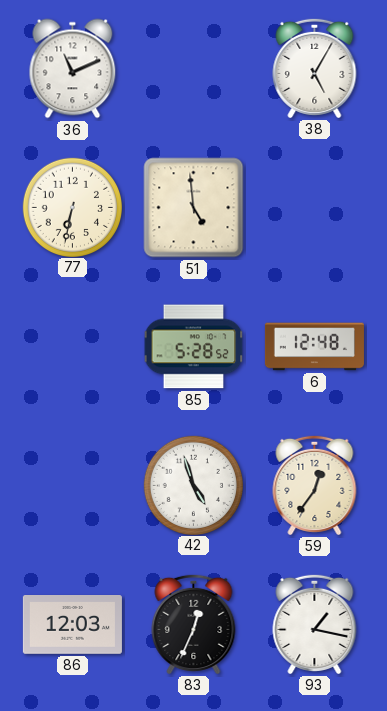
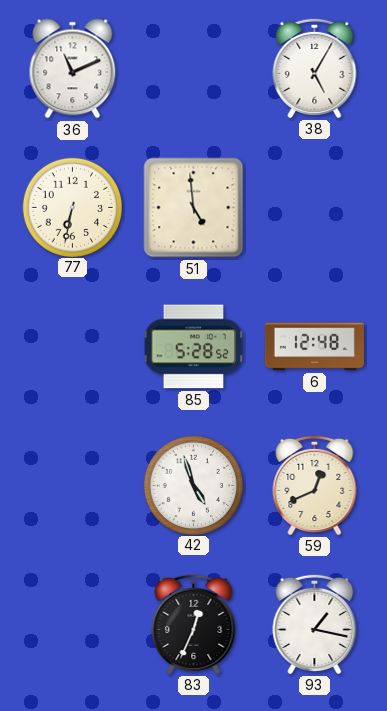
59: 12:36 -> 12:41
86: 12:03 -> none
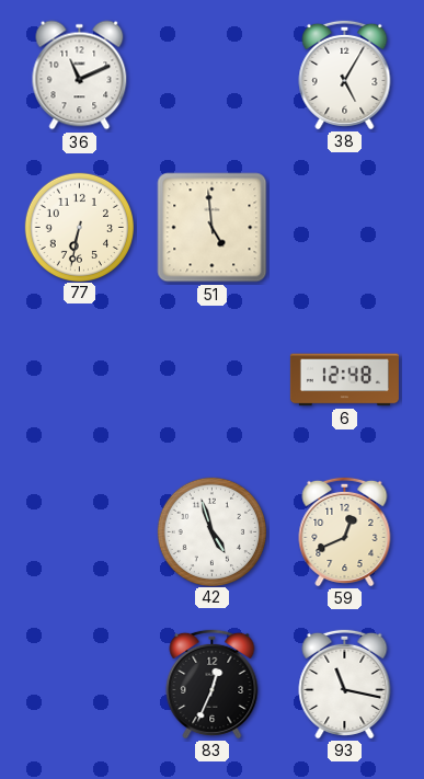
85: 5:28 -> none
93: 1:17 -> 11:17
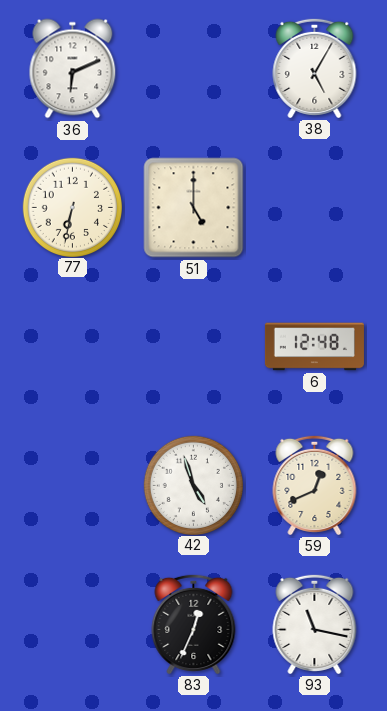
36: 11:11 -> 6:11
51: 4:59 -> 5:00
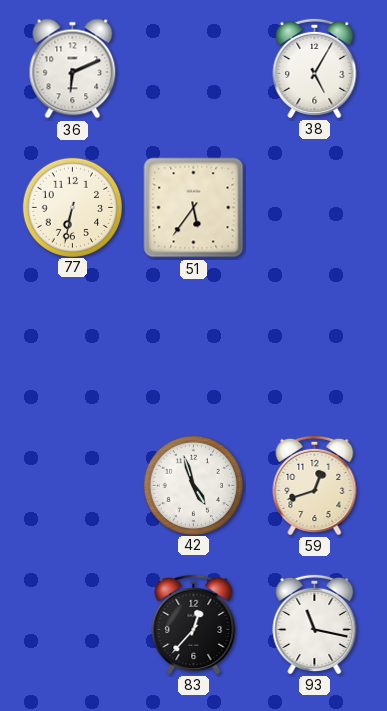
51: 5:00 -> 5:36
6: 12:48 -> none
59: 12:41 -> 12:42
83: 12:34 -> 12:37
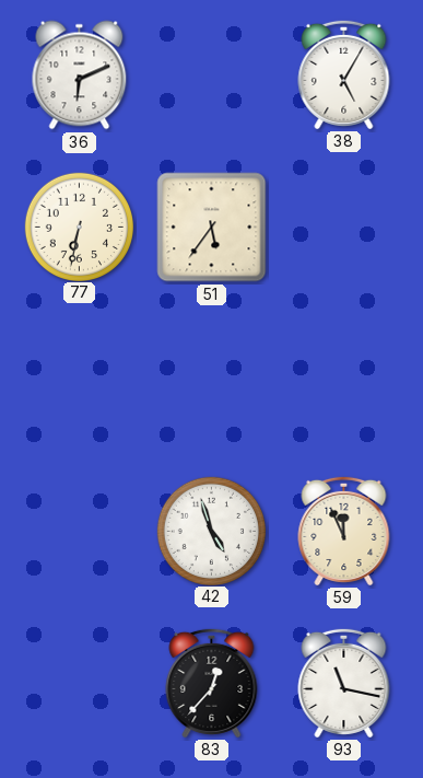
59: 12:42 -> 11:56
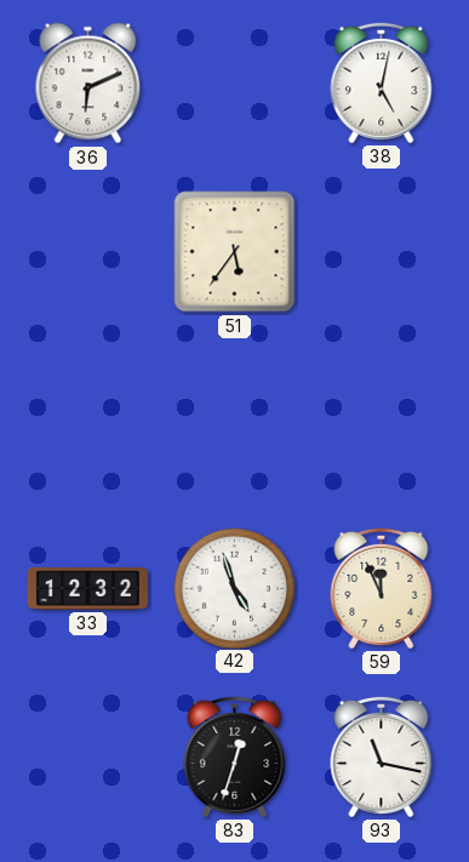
38: 5:05 -> 5:02
77: 6:32 -> none
33: none -> 12:32
83: 12:37 -> 12:33
